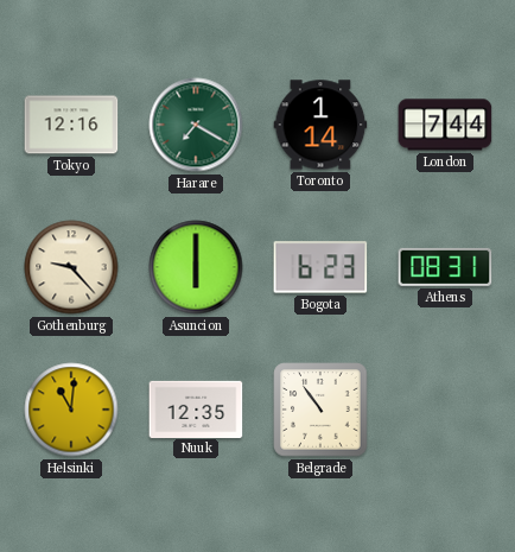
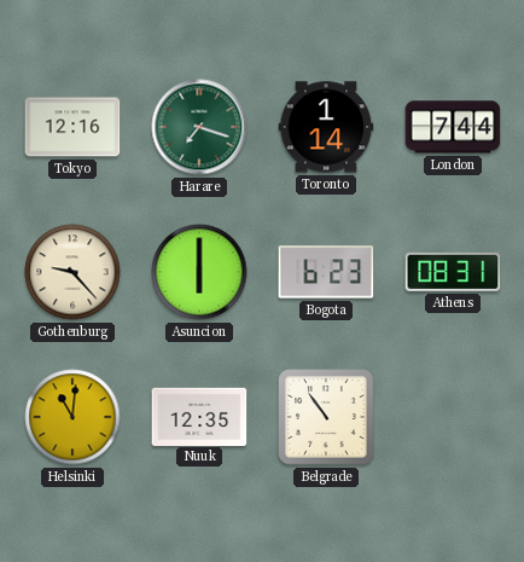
Harare: 7:20 -> 7:18
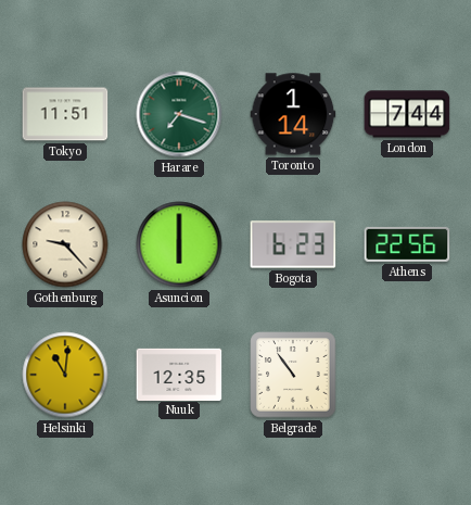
Tokyo: 12:16 -> 11:51
Athens: 08:31 -> 22:56
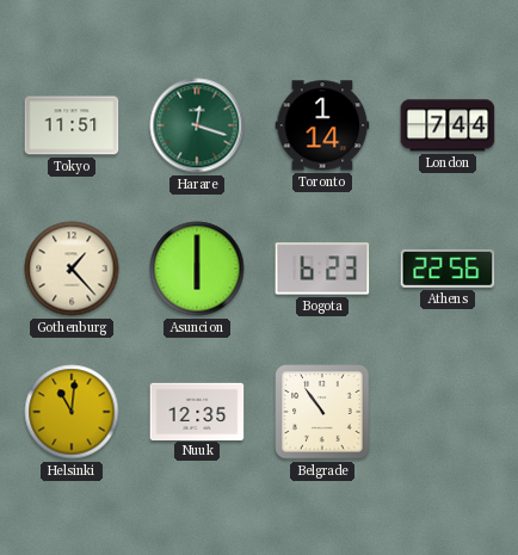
Harare: 7:18 -> 12:18
Gothenburg: 9:23 -> 1:23
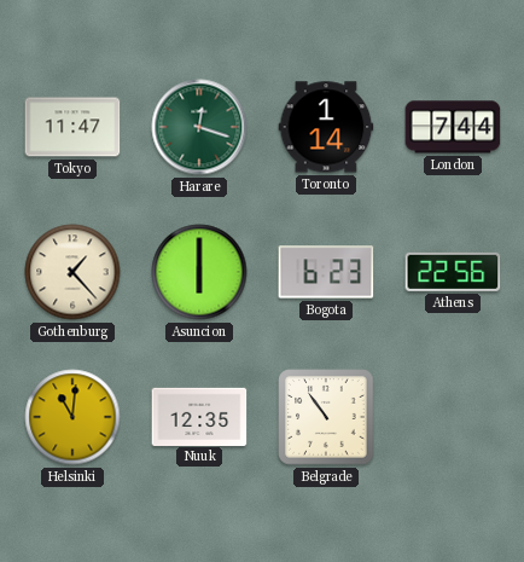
Tokyo: 11:51 -> 11:47
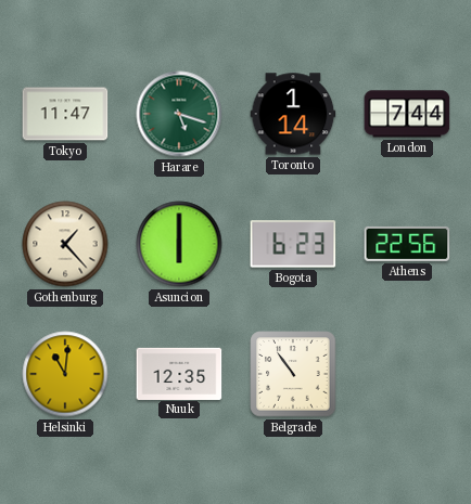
Harare: 12:18 -> 5:18
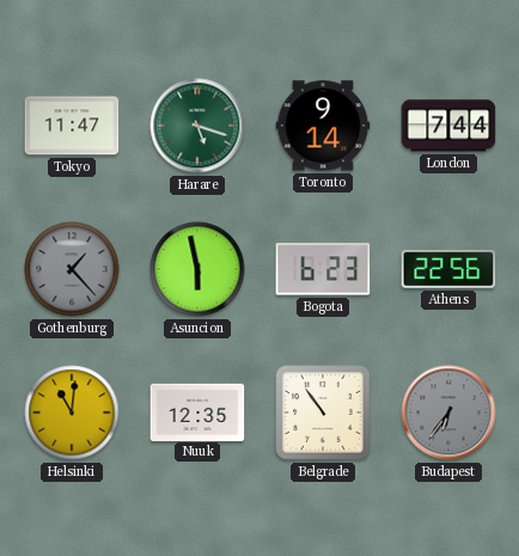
Toronto: 1:14 -> 9:14
Gothenburg dial: cream -> grey
Asuncion: 6:00 -> 5:58
Budapest: none -> 6:36
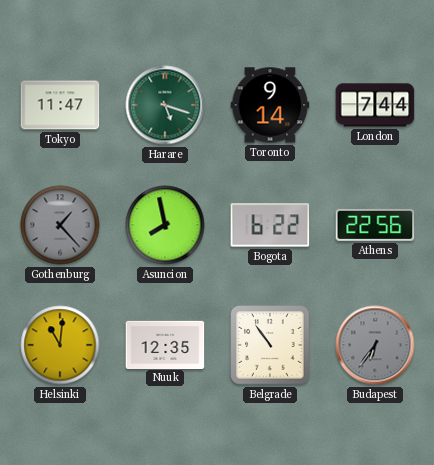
Asuncion: 5:58 -> 7:58
Bogota: 6:23 -> 6:22
